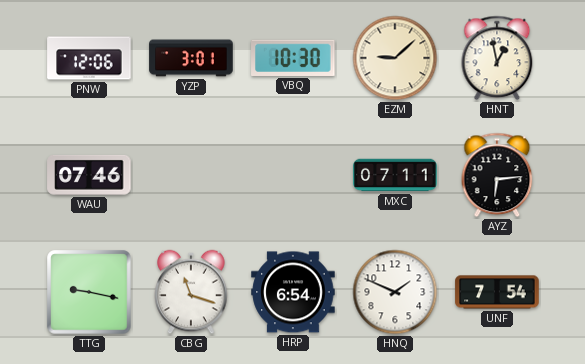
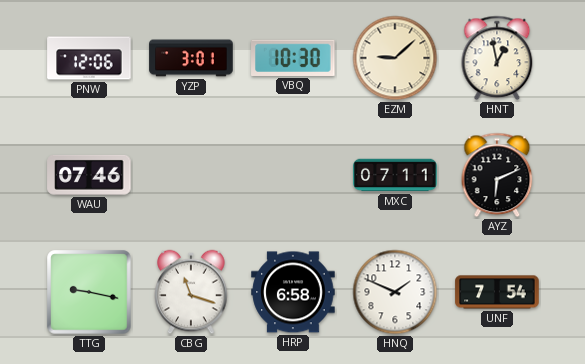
AYZ: 6:14 -> 6:11
HRP: 6:54 -> 6:58
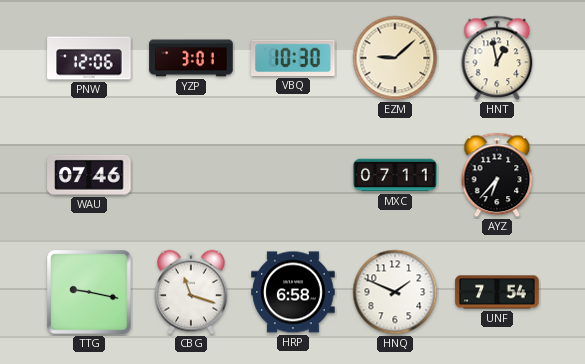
AYZ: 6:11 -> 6:37
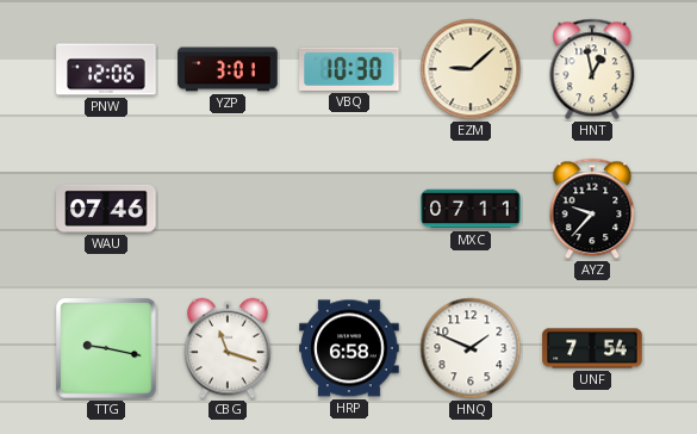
AYZ: 6:37 -> 9:37
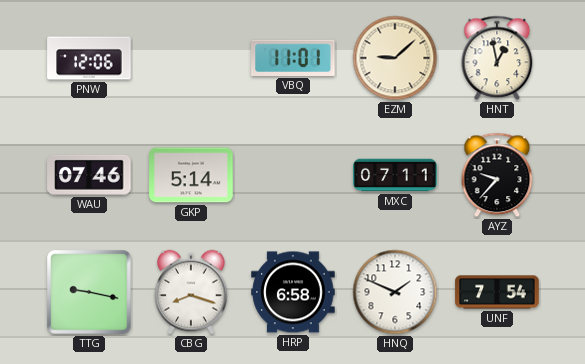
YZP: 3:01 -> none
VBQ: 10:30 -> 11:01
GKP: none -> 5:14
CBG: 11:18 -> 8:18
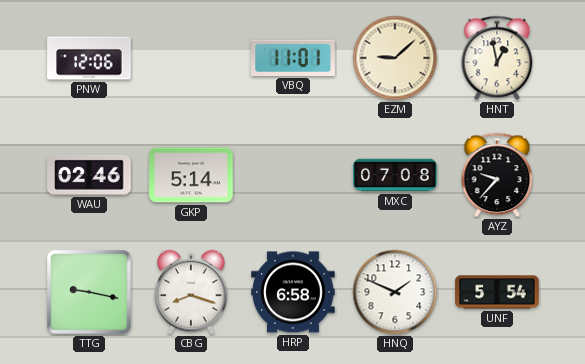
WAU: 07:46 -> 02:46
MXC: 07:11 -> 07:08
UNF: 7:54 -> 5:54
